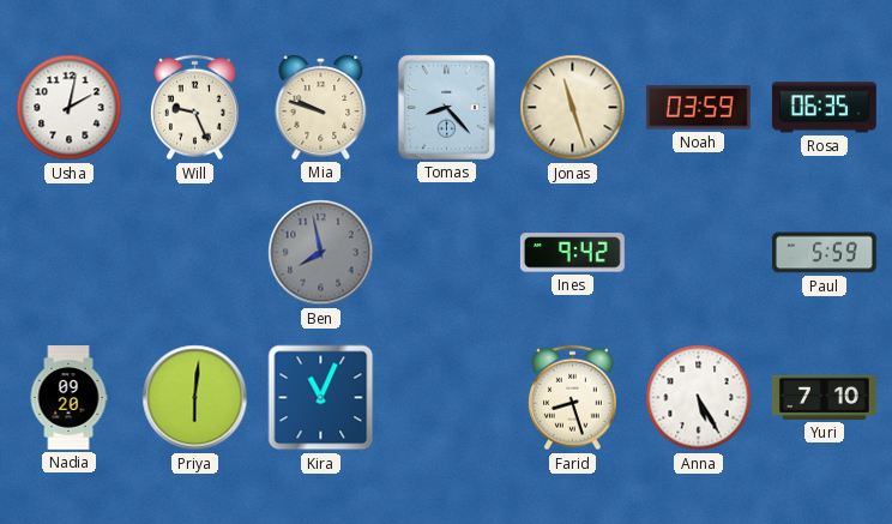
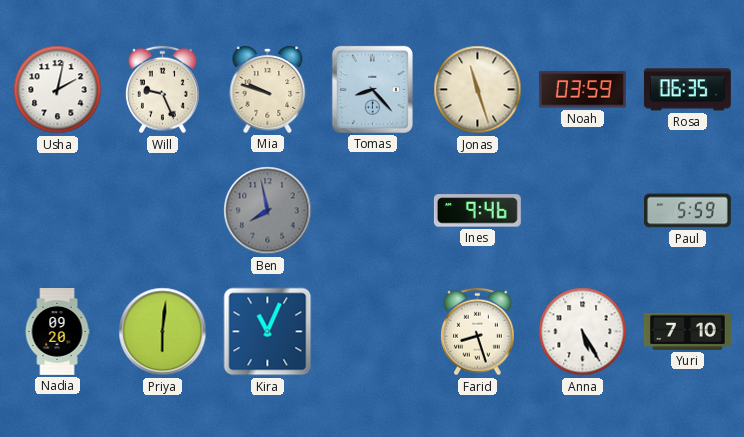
Ines: 9:42 -> 9:46
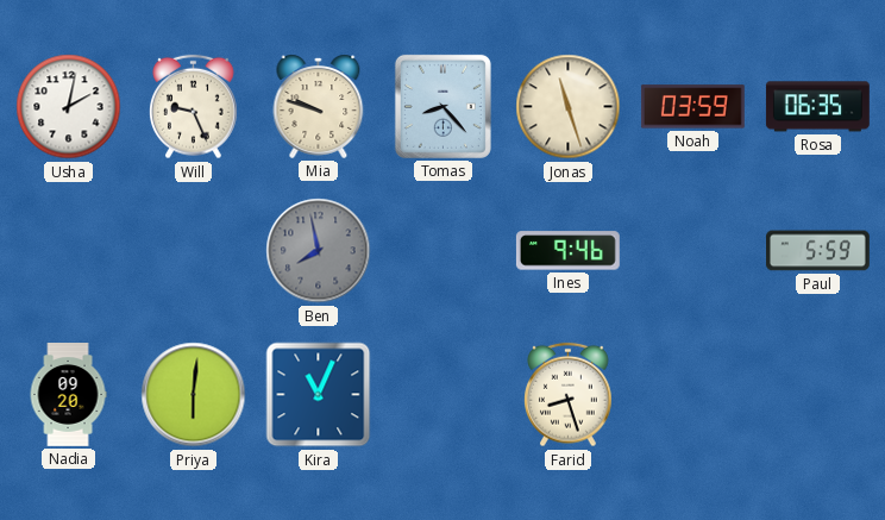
Anna: 5:25 -> none
Yuri: 7:10 -> none
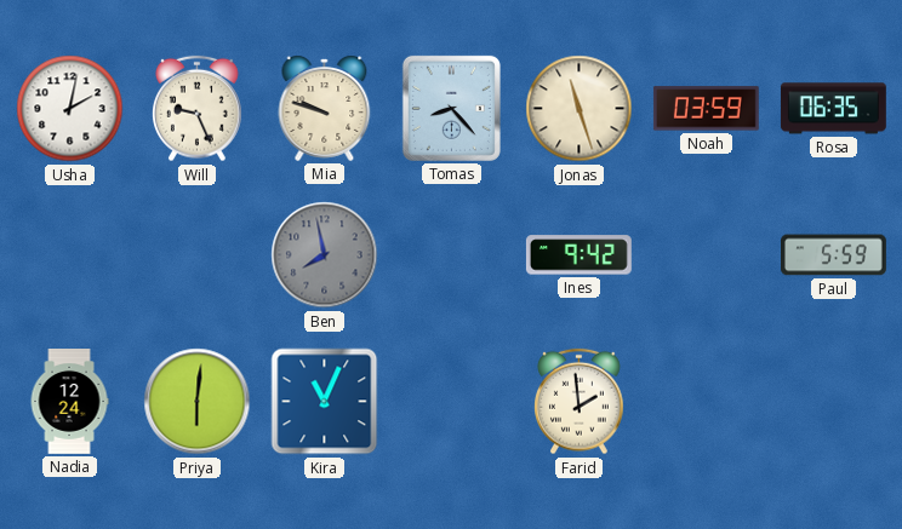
Ines: 9:46 -> 9:42
Nadia: 09:20 -> 12:24
Farid: 8:27 -> 1:59
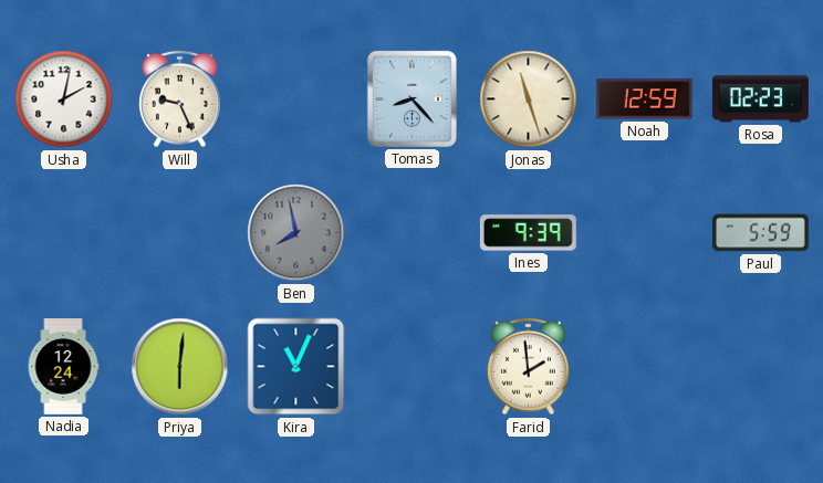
Mia: 9:48 -> none
Noah: 03:59 -> 12:59
Rosa: 06:35 -> 02:23
Ines: 9:42 -> 9:39
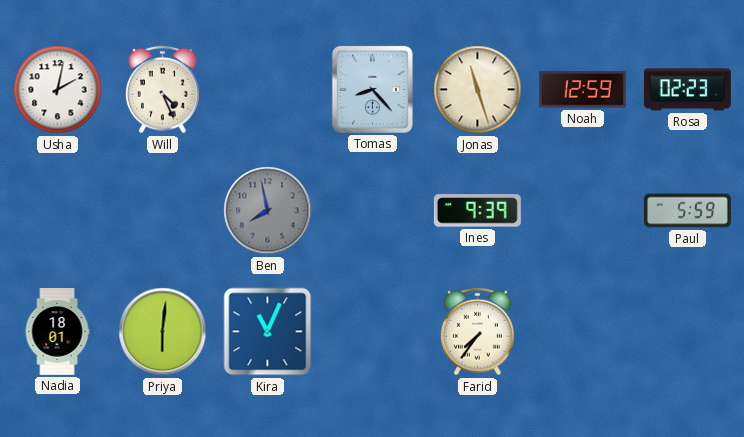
Will: 9:26 -> 4:26
Nadia: 12:24 -> 18:01
Farid: 1:59 -> 7:36
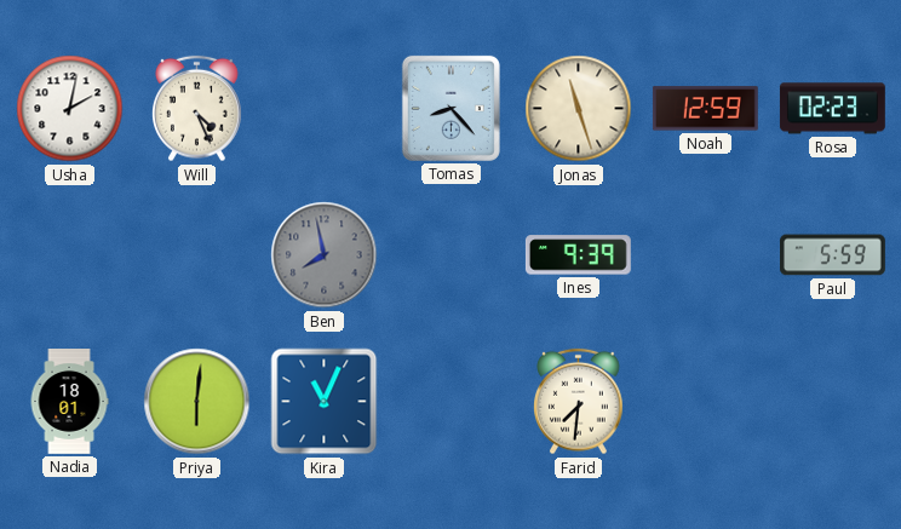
Farid: 7:36 -> 7:31
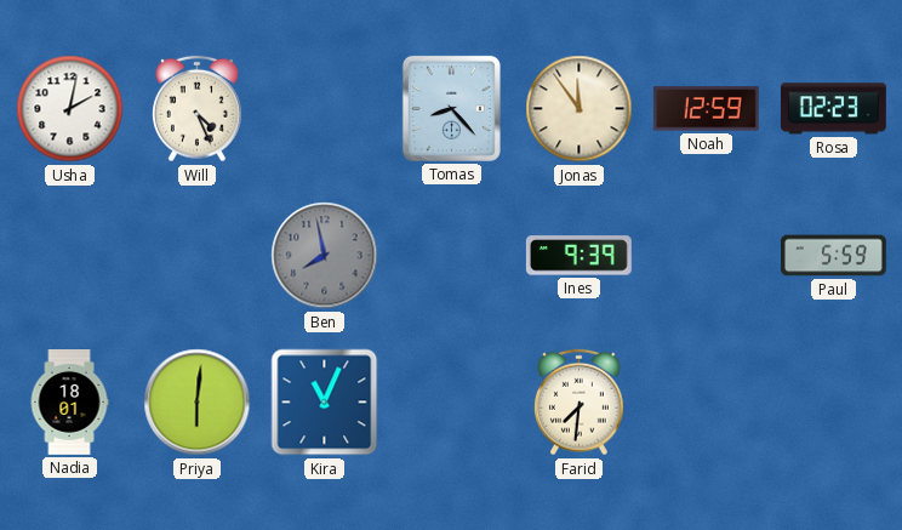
Jonas: 11:27 -> 11:54
